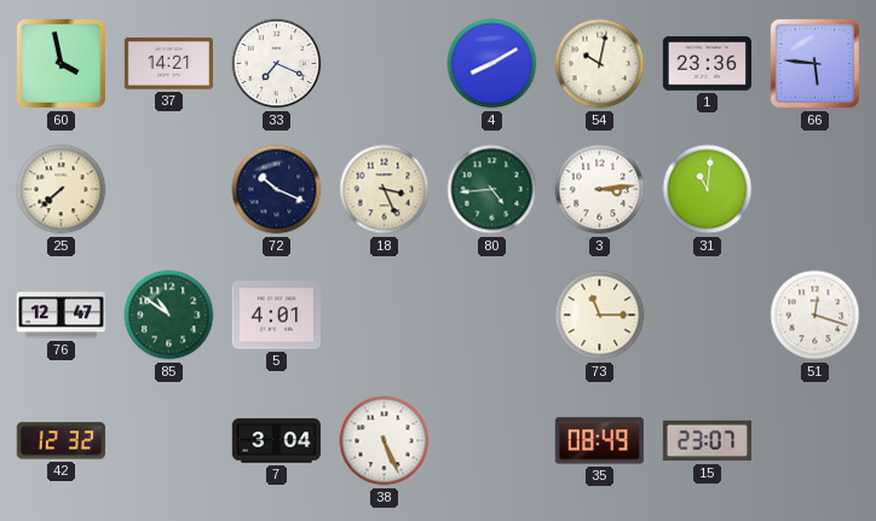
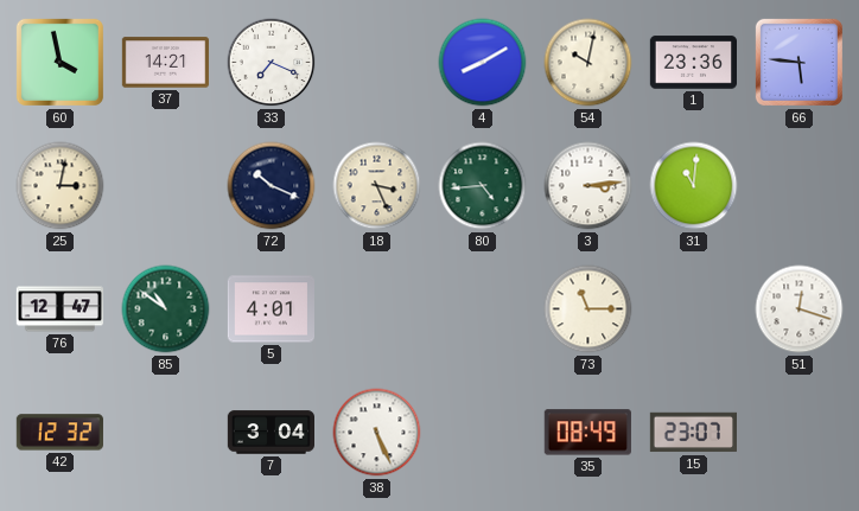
25: 7:38 -> 3:02
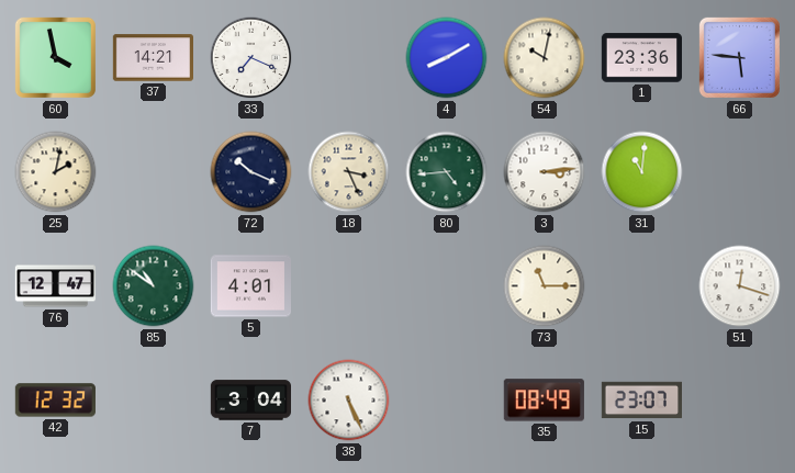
25: 3:02 -> 2:02
